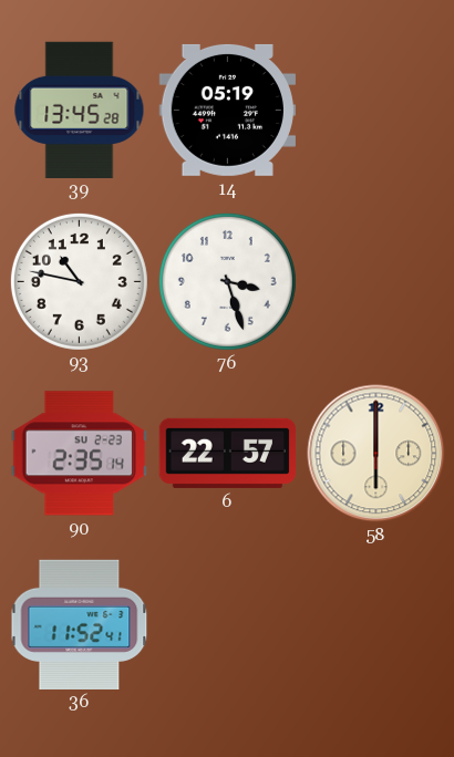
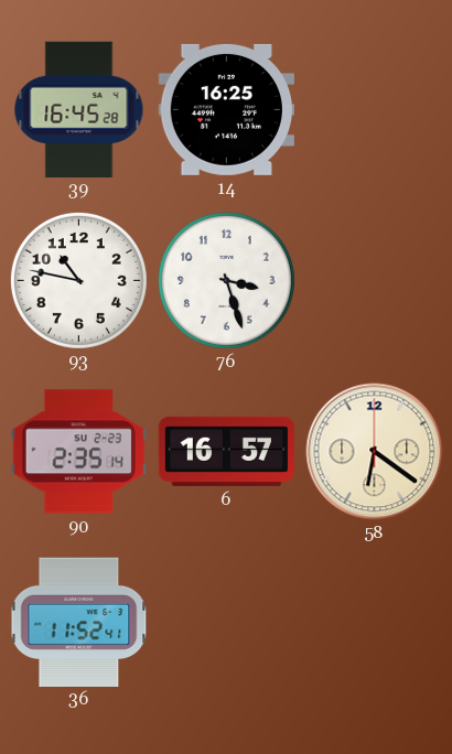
39: 13:45 -> 16:45
14: 05:19 -> 16:25
6: 22:57 -> 16:57
58: 6:00 -> 6:21
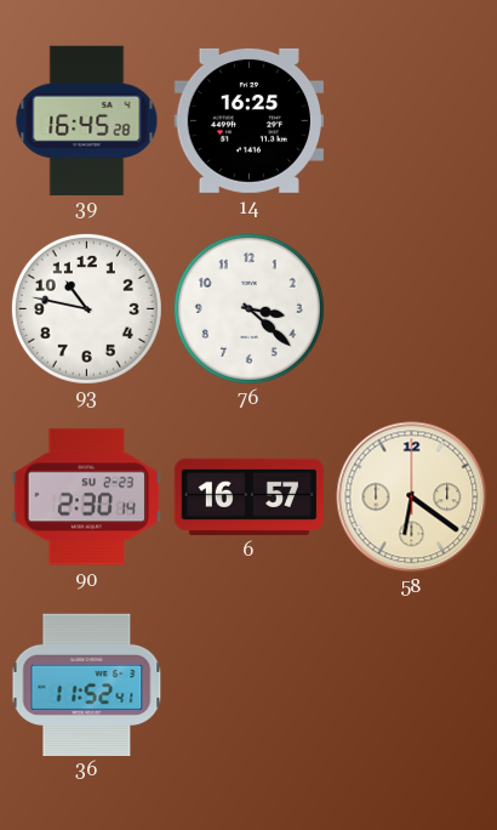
76: 3:27 -> 3:22
90: 2:35 -> 2:30
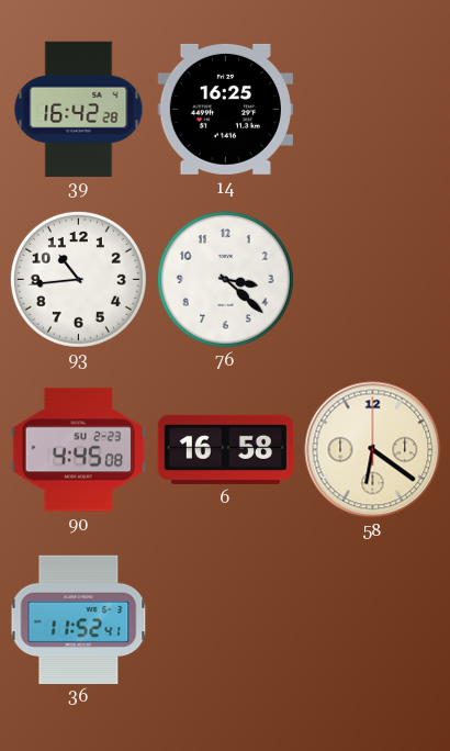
39: 16:45 -> 16:42
93: 10:47 -> 10:44
90: 2:30 -> 4:45
6: 16:57 -> 16:58
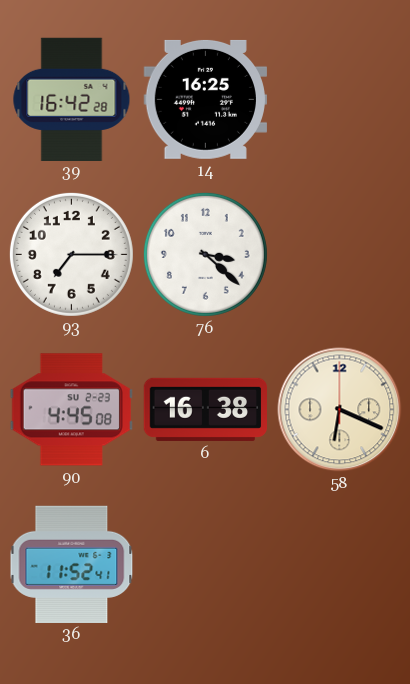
93: 10:44 -> 7:15
6: 16:58 -> 16:38
58: 6:21 -> 6:19
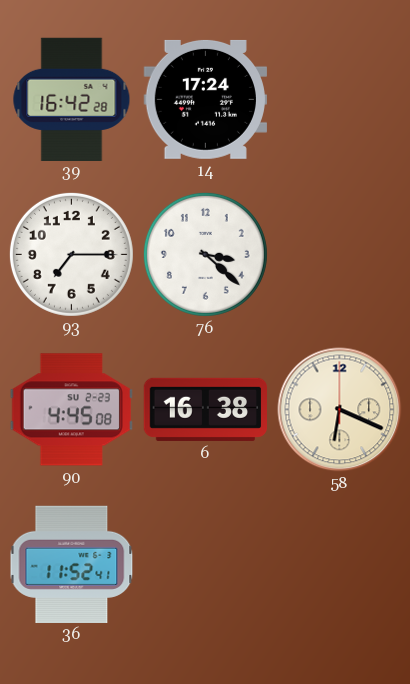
14: 16:25 -> 17:24
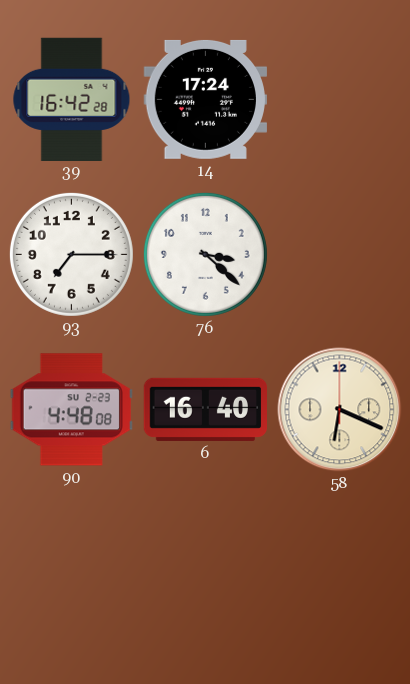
90: 4:45 -> 4:48
6: 16:38 -> 16:40
36: 11:52 -> none
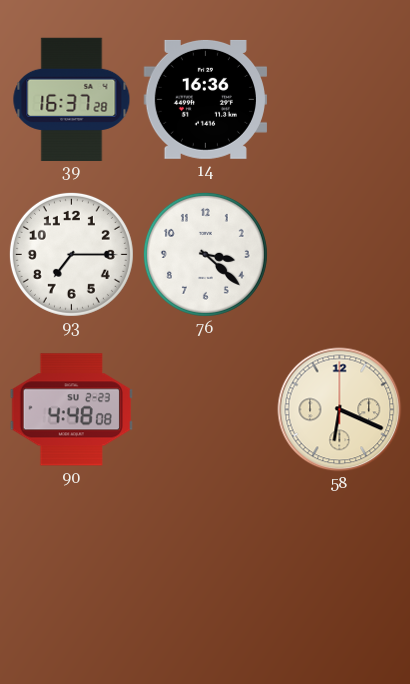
39: 16:42 -> 16:37
14: 17:24 -> 16:36
6: 16:40 -> none
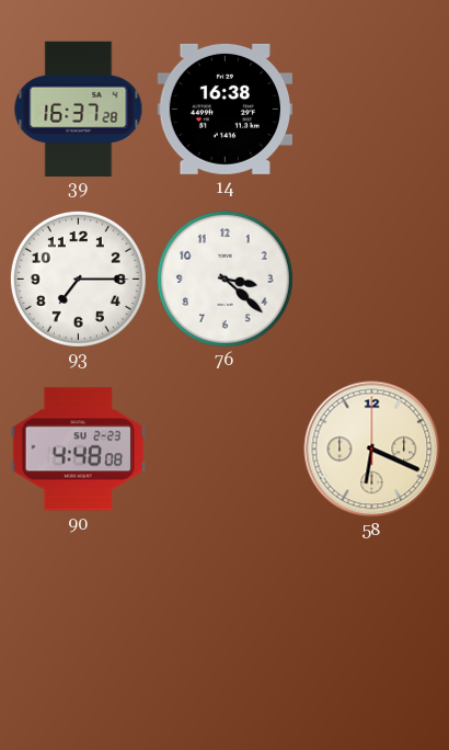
14: 16:36 -> 16:38
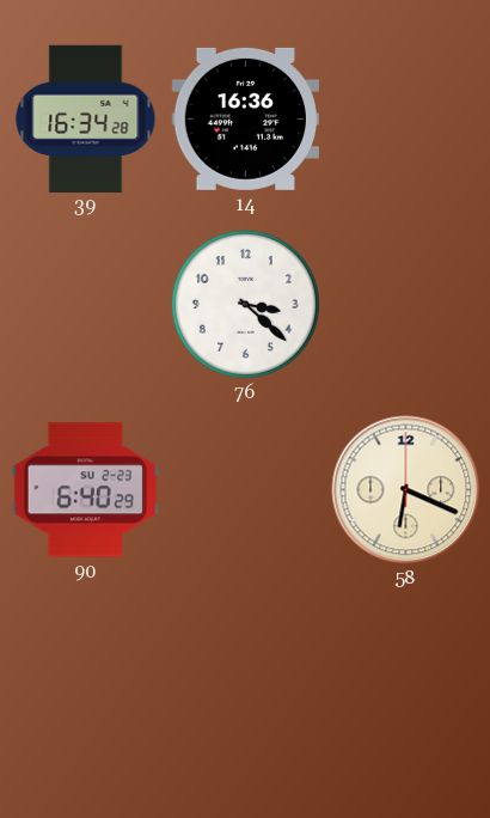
39: 16:37 -> 16:34
14: 16:38 -> 16:36
93: 7:15 -> none
90: 4:48 -> 6:40
